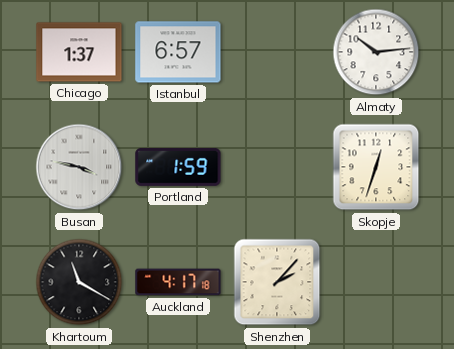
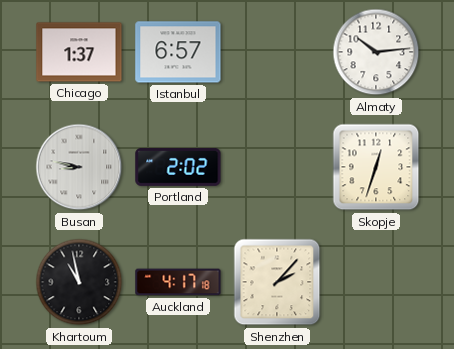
Busan: 3:47 -> 8:47
Portland: 1:59 -> 2:02
Khartoum: 11:20 -> 10:58
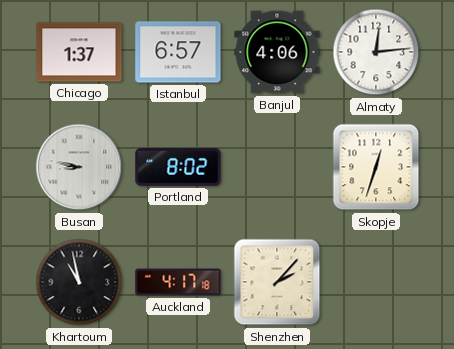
Banjul: none -> 4:06
Almaty: 10:14 -> 12:14
Portland: 2:02 -> 8:02
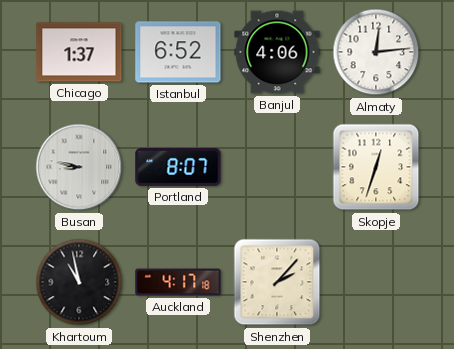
Istanbul: 6:57 -> 6:52
Portland: 8:02 -> 8:07
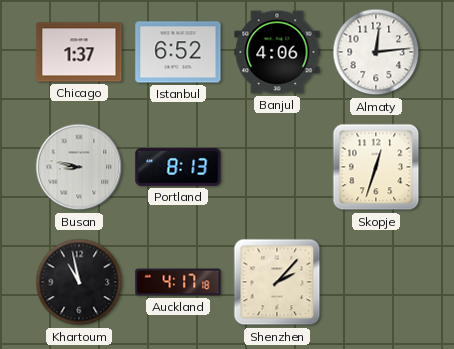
Portland: 8:07 -> 8:13
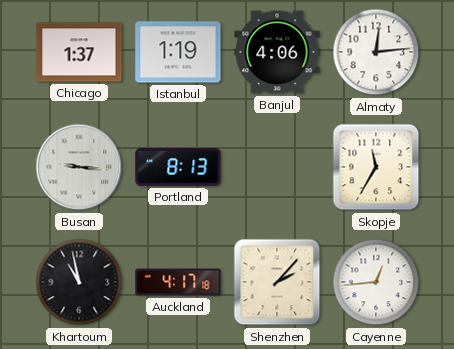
Istanbul: 6:52 -> 1:19
Busan: 8:47 -> 9:16
Skopje: 12:33 -> 11:35
Cayenne: none -> 12:44
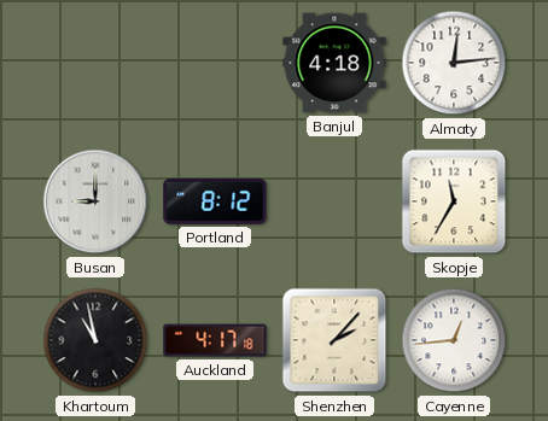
Chicago: 1:37 -> none
Istanbul: 1:19 -> none
Banjul: 4:06 -> 4:18
Busan: 9:16 -> 9:00
Portland: 8:13 -> 8:12
